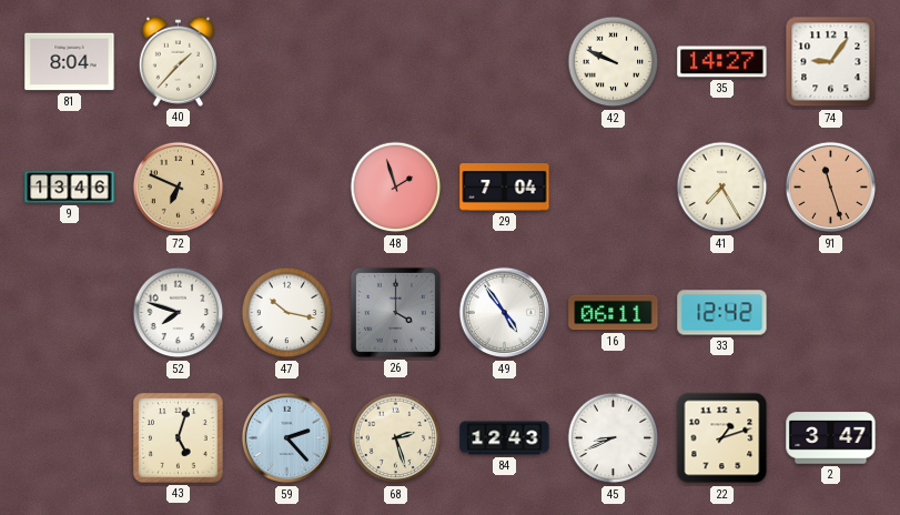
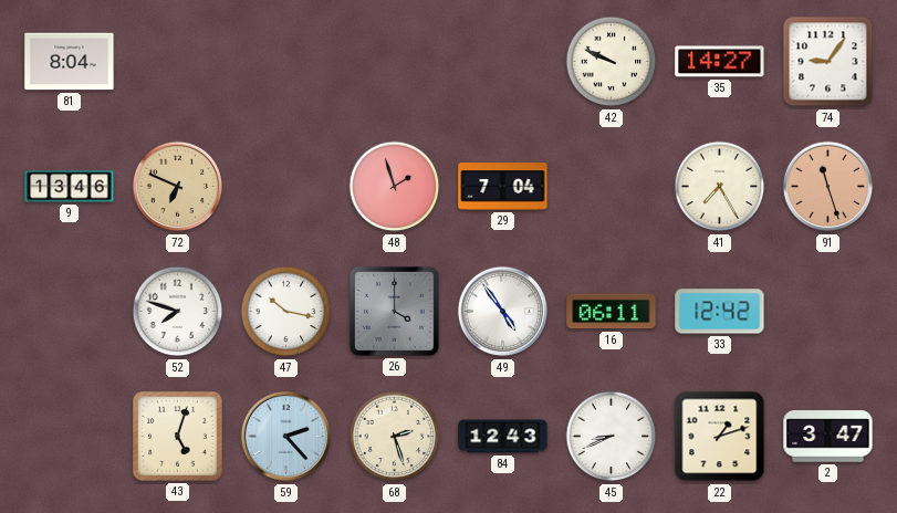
40: 1:37 -> none
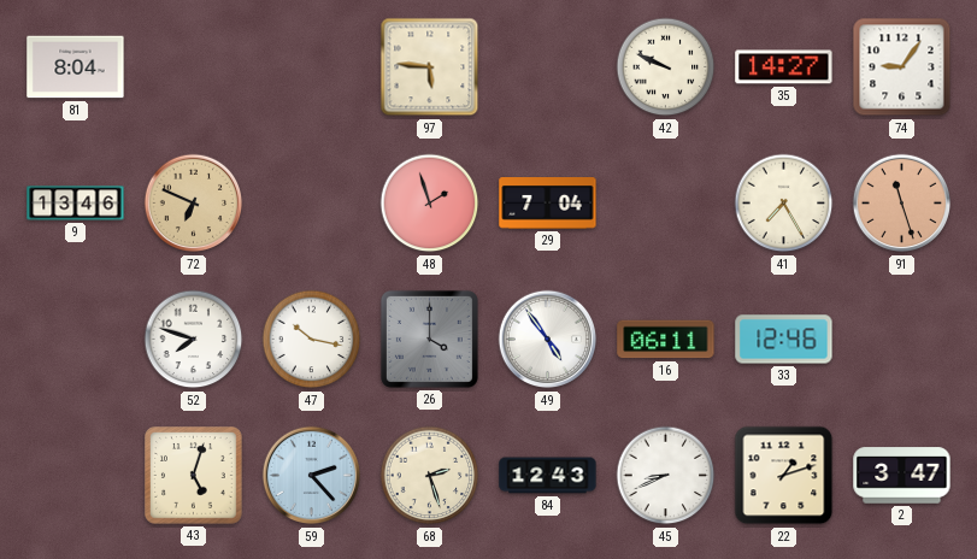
97: none -> 5:46
33: 12:42 -> 12:46
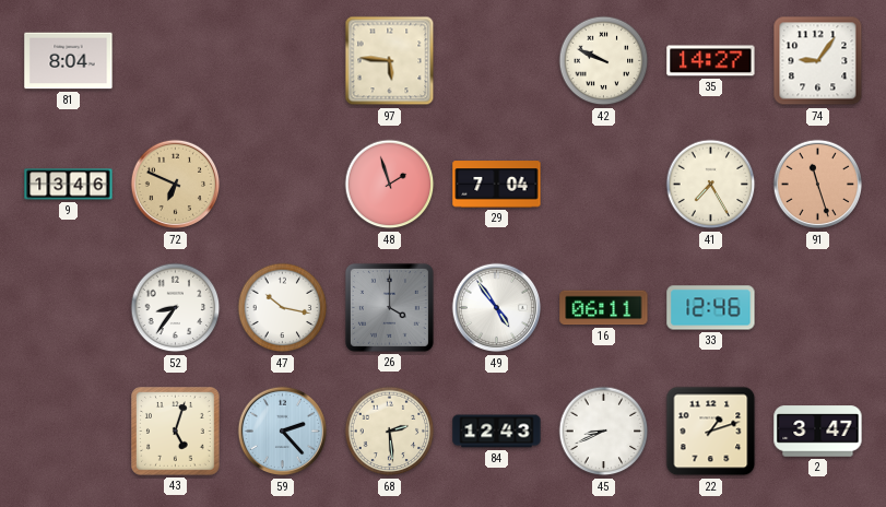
52: 7:48 -> 8:36
68: 2:27 -> 2:29
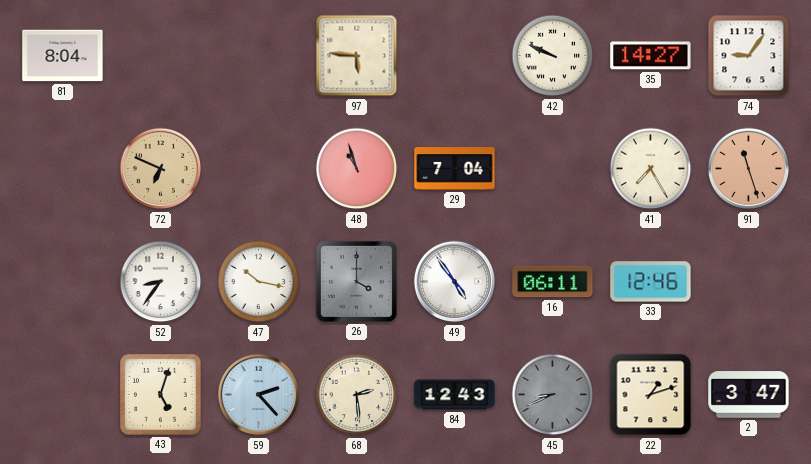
9: 13:46 -> none
48: 1:57 -> 10:57
45 dial: white -> grey
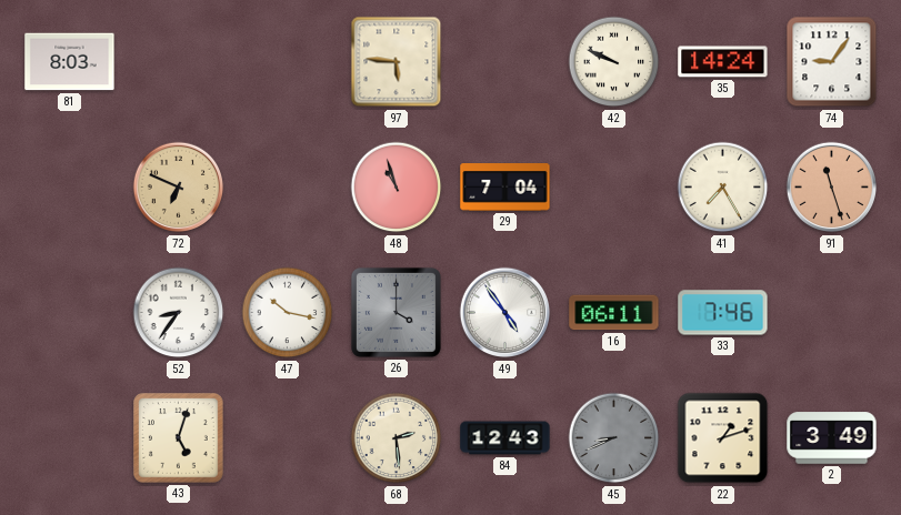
81: 8:04 -> 8:03
35: 14:27 -> 14:24
33: 12:46 -> 7:46
59: 2:23 -> none
2: 3:47 -> 3:49
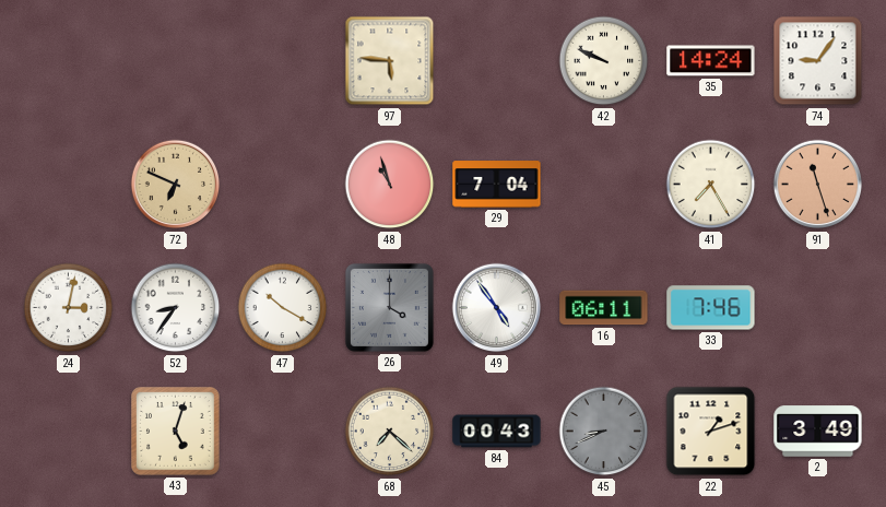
81: 8:03 -> none
24: none -> 3:02
47: 10:17 -> 10:20
68: 2:29 -> 7:22
84: 12:43 -> 00:43
